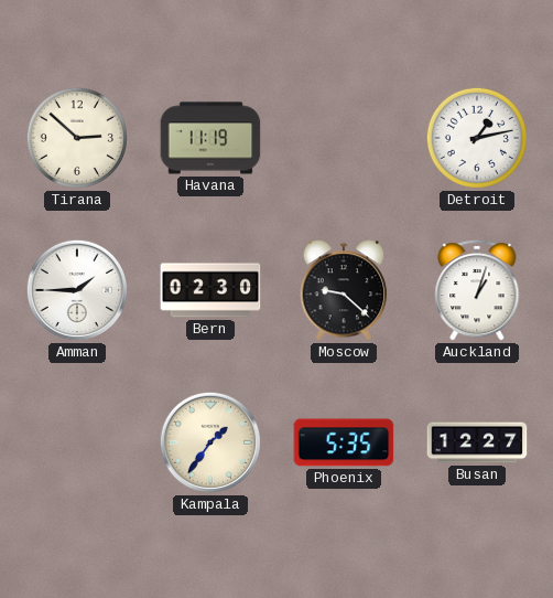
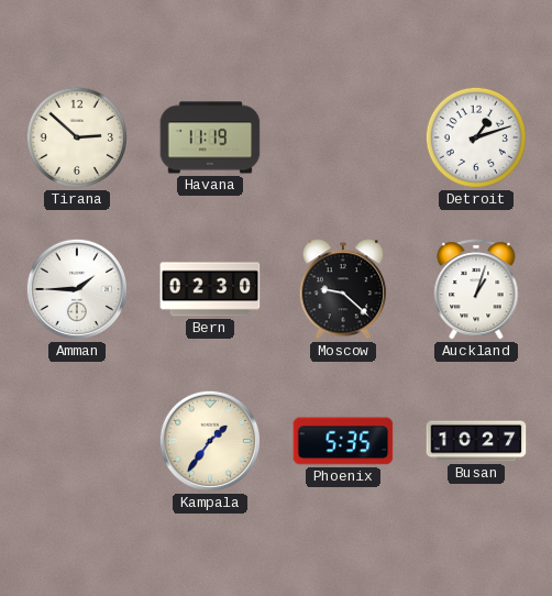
Detroit: 1:13 -> 1:12
Busan: 12:27 -> 10:27
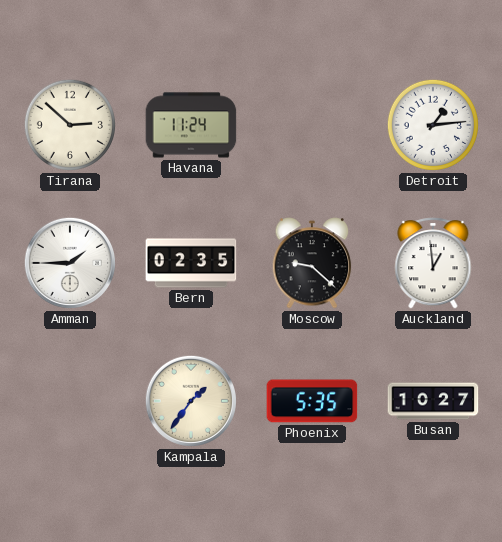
Havana: 11:19 -> 11:24
Detroit: 1:12 -> 1:14
Bern: 02:30 -> 02:35
Auckland: 1:03 -> 12:59
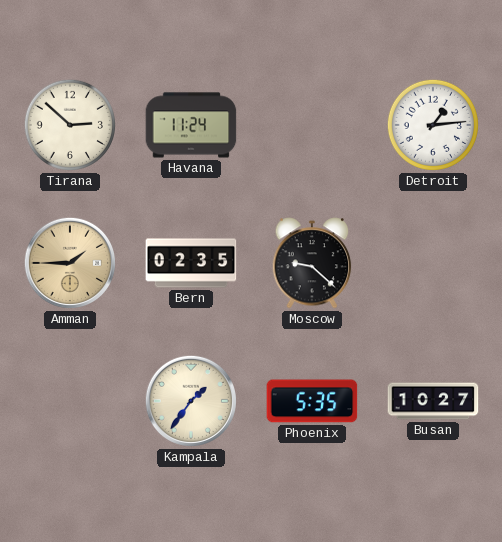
Amman dial: white -> champagne
Auckland: 12:59 -> none
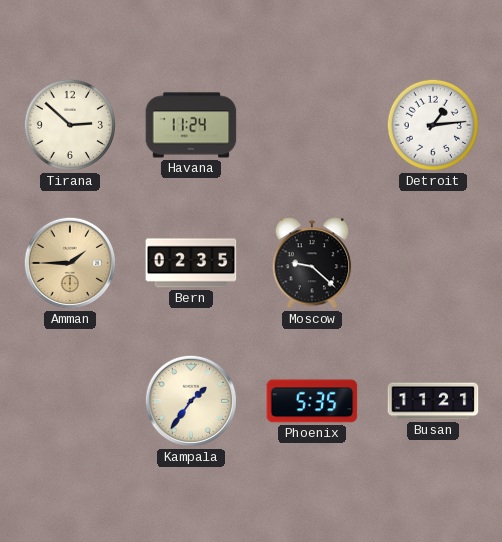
Busan: 10:27 -> 11:21
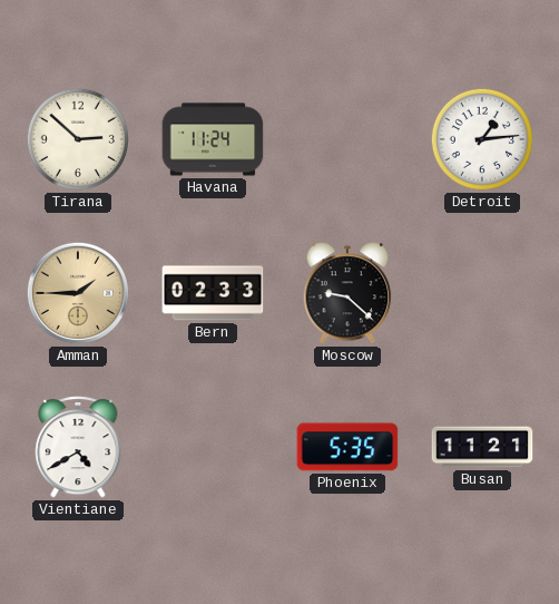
Bern: 02:35 -> 02:33
Vientiane: none -> 4:40
Kampala: 1:36 -> none
